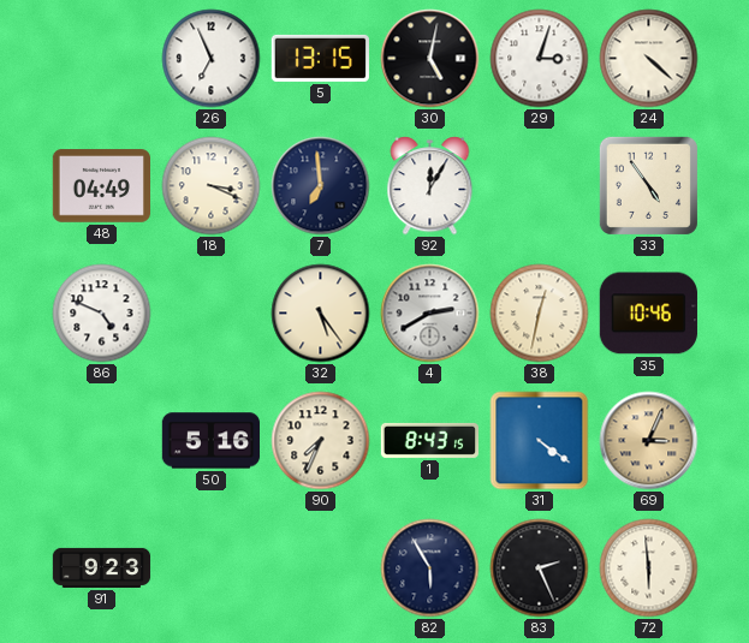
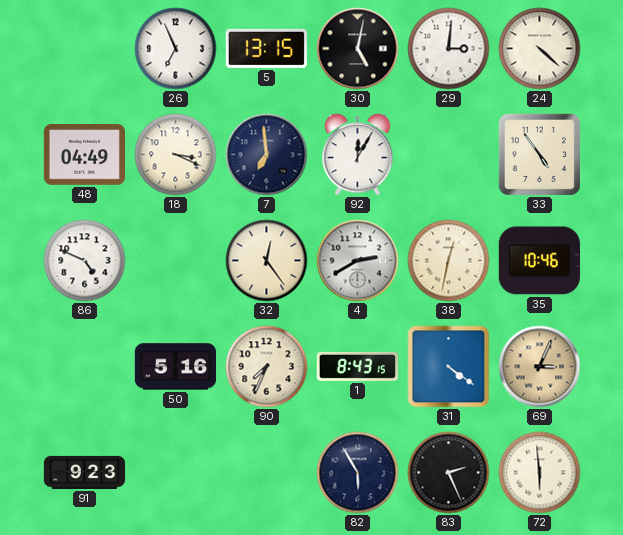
29: 3:03 -> 3:01
32: 5:24 -> 12:24
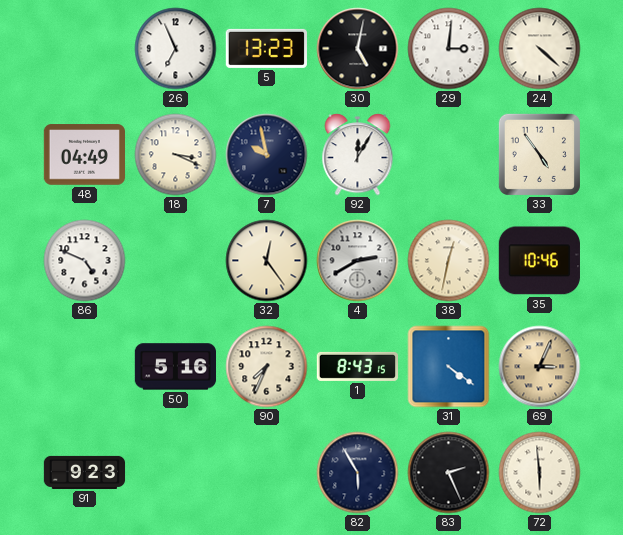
5: 13:15 -> 13:23
7: 6:59 -> 9:58
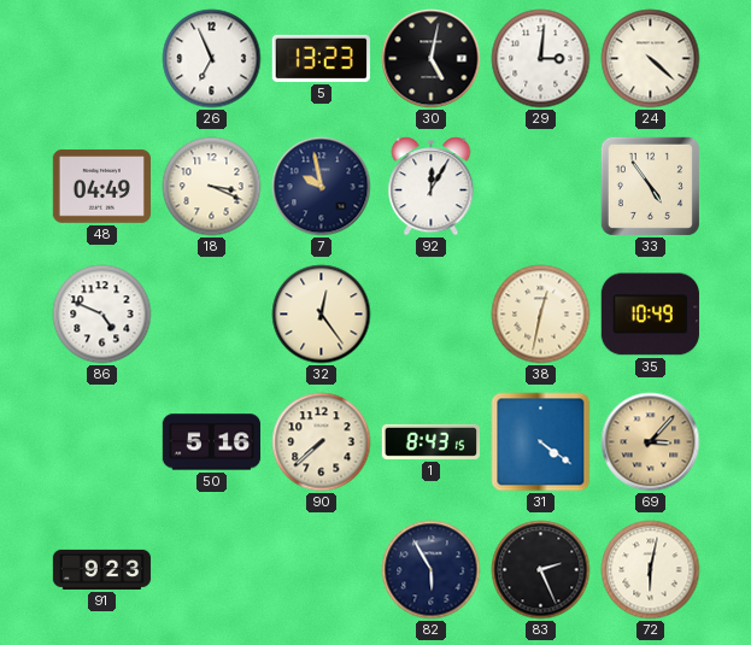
4: 2:40 -> none
35: 10:46 -> 10:49
90: 7:34 -> 7:38
69: 3:04 -> 3:07
72: 5:59 -> 6:02
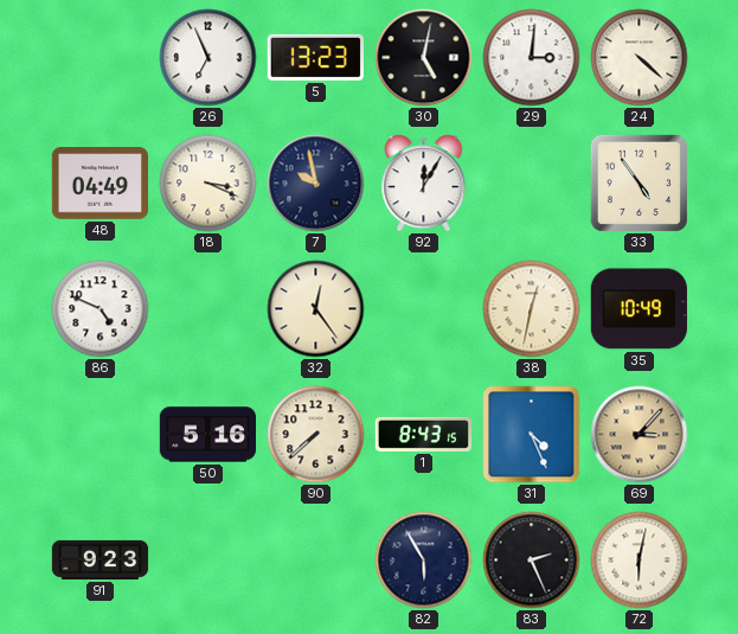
31: 4:21 -> 4:26
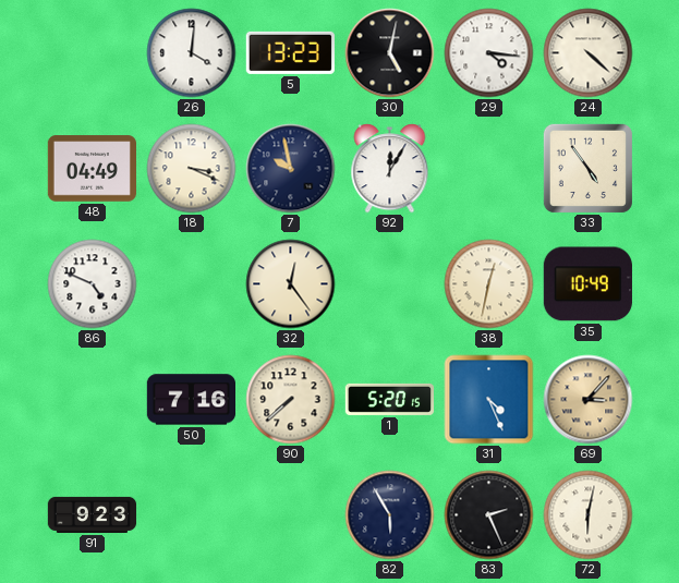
26: 6:56 -> 4:01
29: 3:01 -> 4:16
50: 5:16 -> 7:16
1: 8:43 -> 5:20
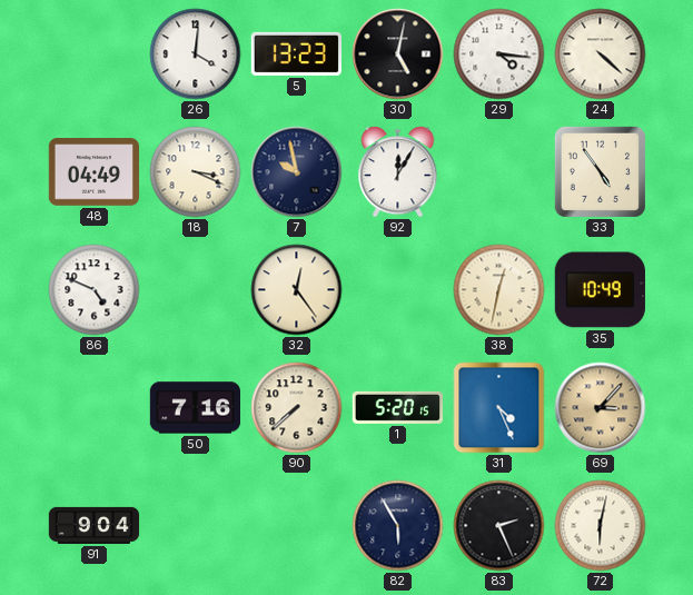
91: 9:23 -> 9:04
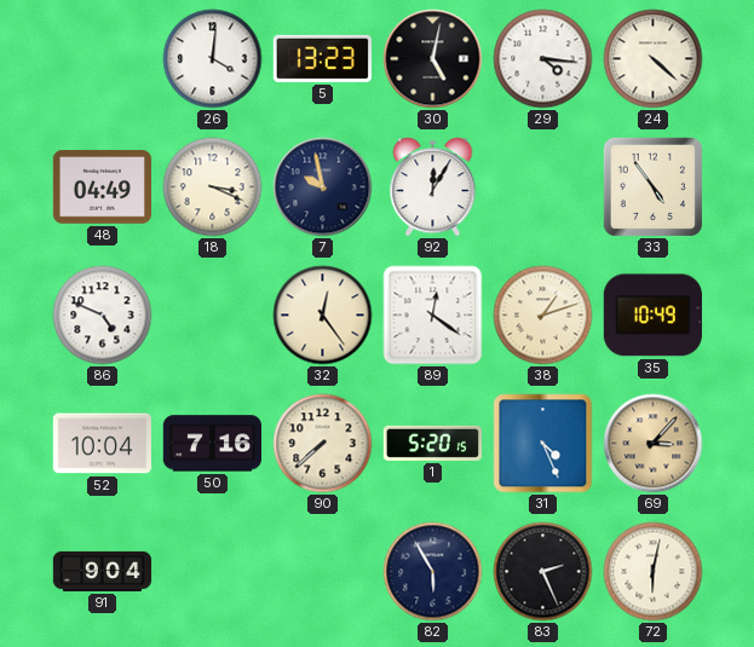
89: none -> 12:21
38: 12:32 -> 1:12
52: none -> 10:04
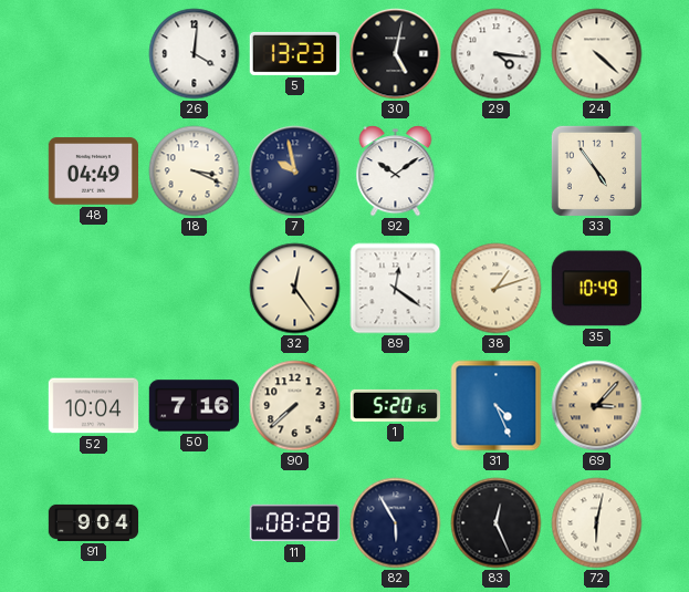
92: 12:05 -> 10:09
86: 4:49 -> none
11: none -> 08:28
83: 2:26 -> 12:26
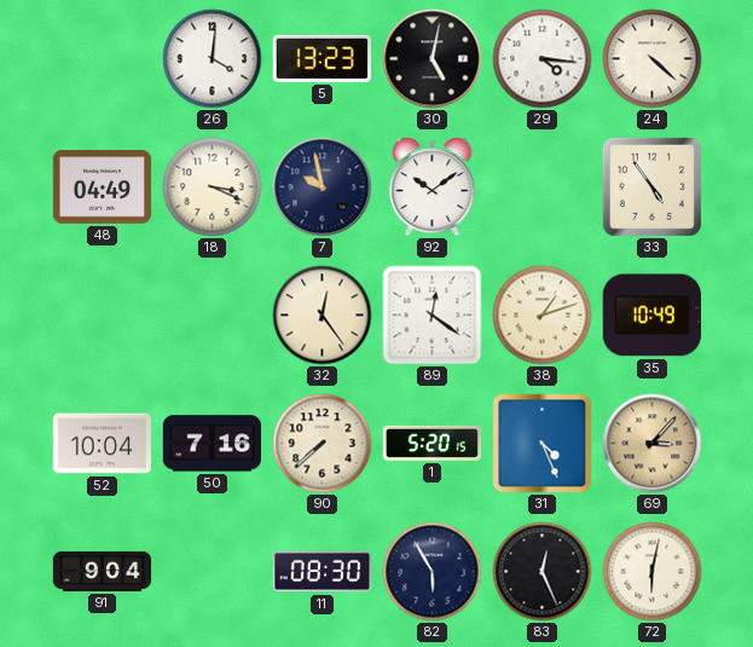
11: 08:28 -> 08:30
